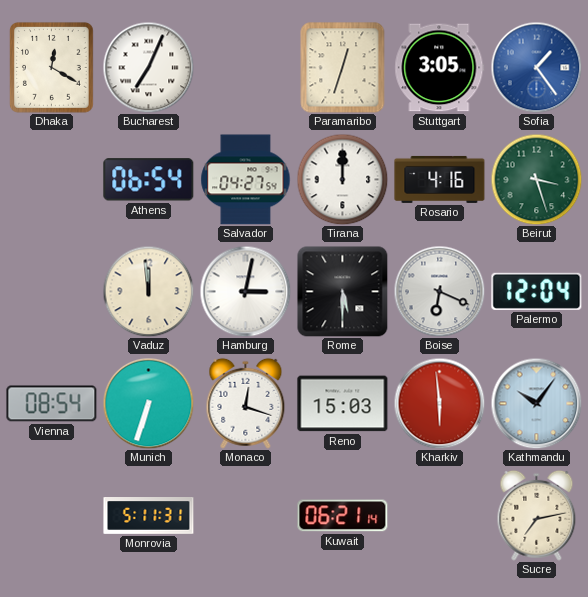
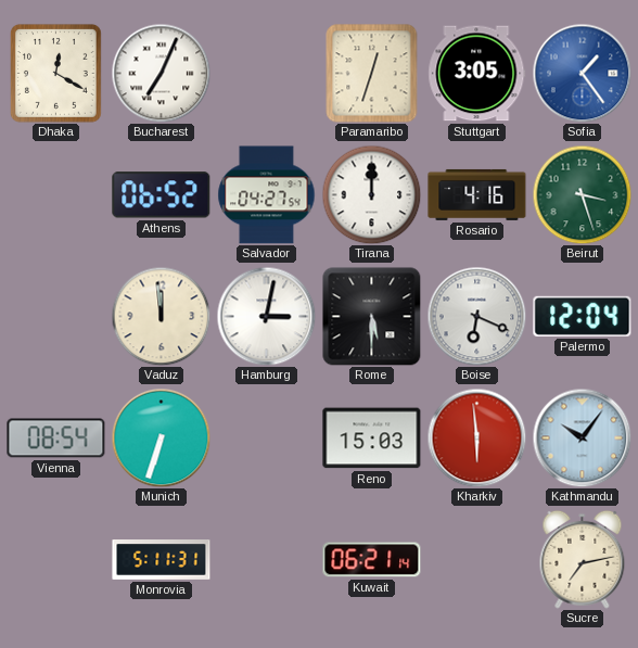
Athens: 06:54 -> 06:52
Monaco: 12:18 -> none
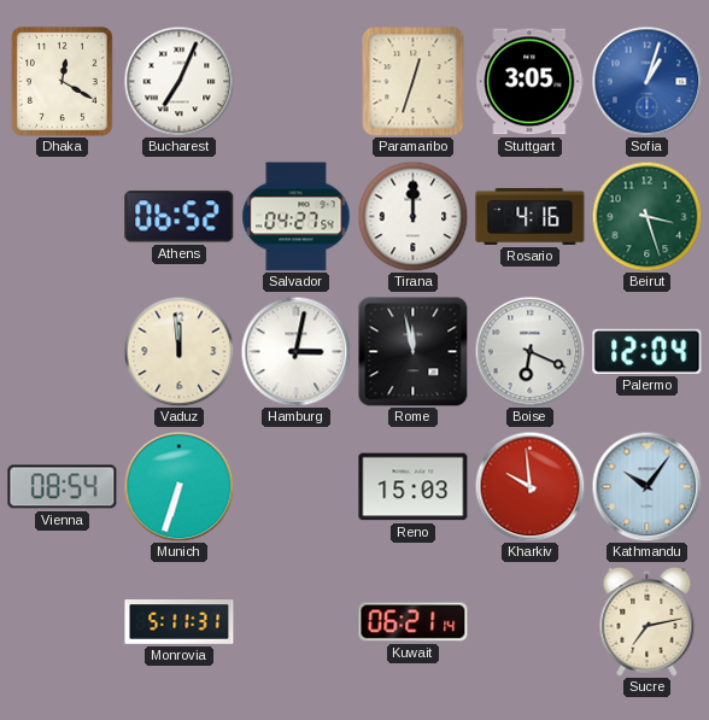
Sofia: 1:24 -> 1:03
Rome: 5:30 -> 11:58
Kharkiv: 5:59 -> 9:59
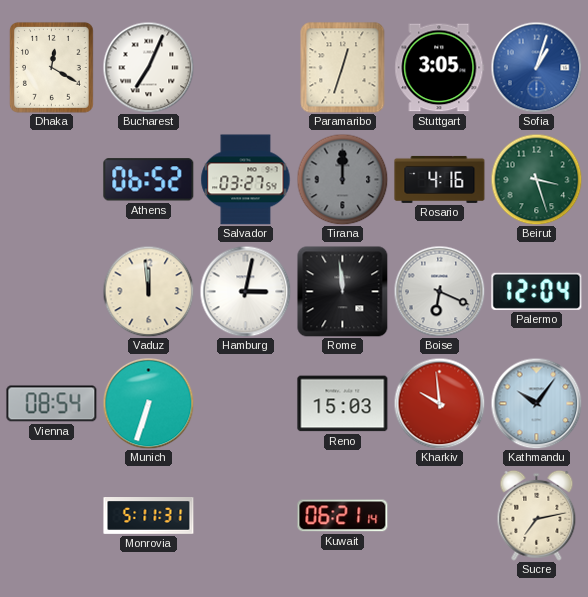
Salvador: 04:27 -> 03:27
Tirana dial: white -> grey
Rome: 11:58 -> 11:59
